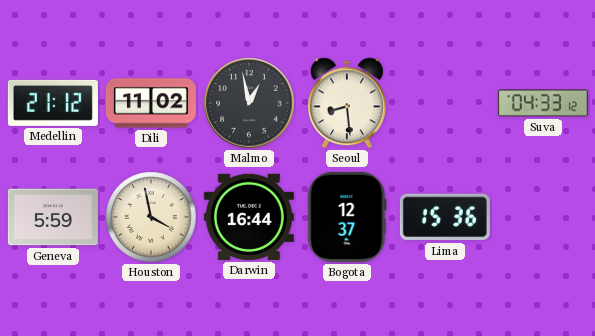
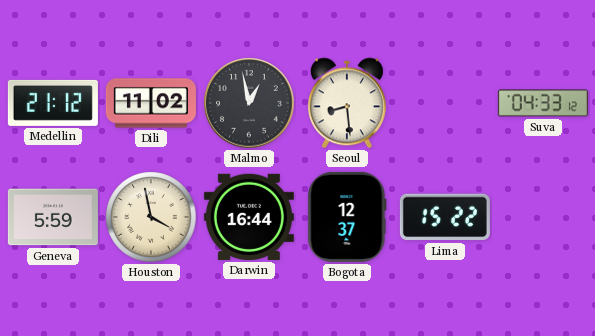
Lima: 15:36 -> 15:22
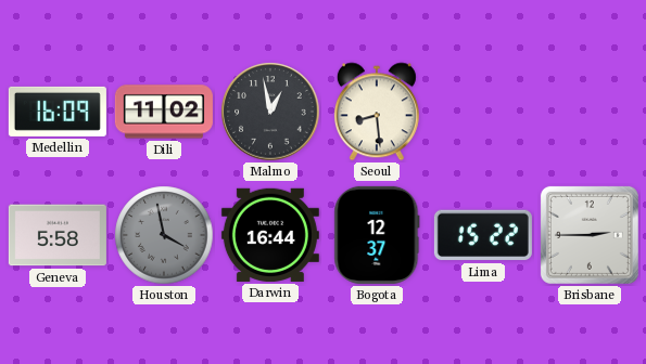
Medellin: 21:12 -> 16:09
Suva: 04:33 -> none
Geneva: 5:59 -> 5:58
Houston dial: cream -> grey
Brisbane: none -> 2:45
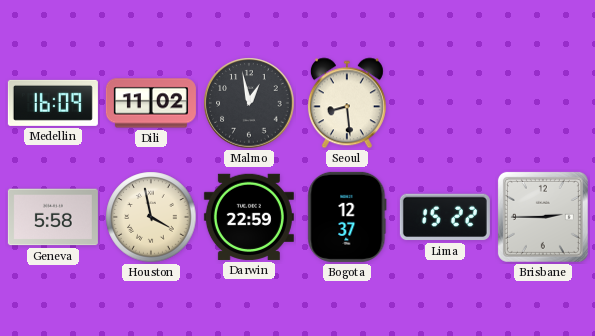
Houston dial: grey -> cream
Darwin: 16:44 -> 22:59
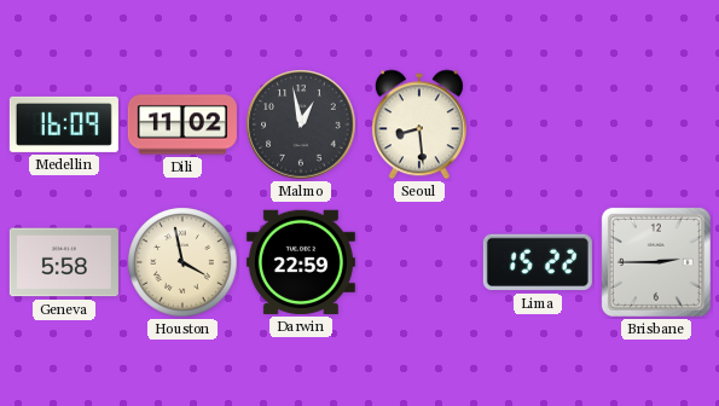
Bogota: 12:37 -> none
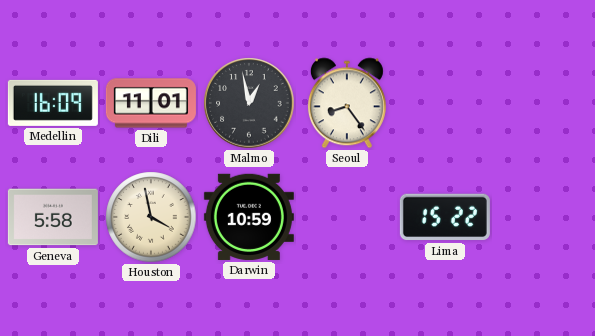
Dili: 11:02 -> 11:01
Seoul: 8:29 -> 8:24
Darwin: 22:59 -> 10:59
Brisbane: 2:45 -> none
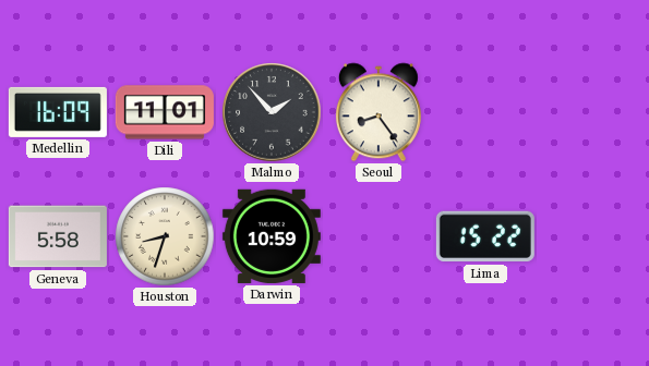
Malmo: 12:58 -> 1:53
Houston: 3:58 -> 8:33
